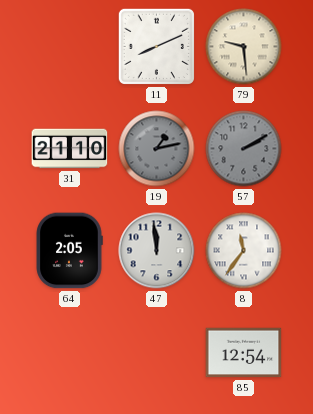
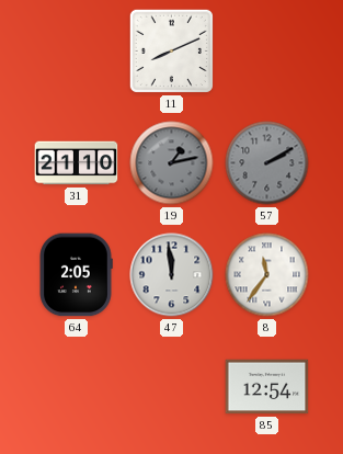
79: 9:29 -> none
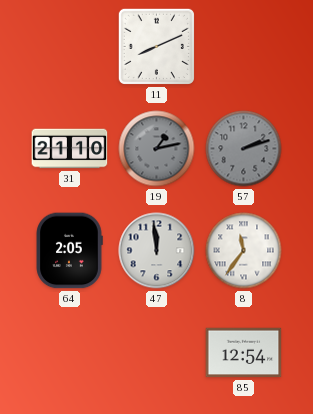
57: 2:10 -> 2:12
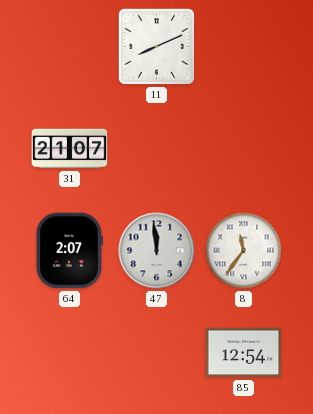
31: 21:10 -> 21:07
19: 1:13 -> none
57: 2:12 -> none
64: 2:05 -> 2:07
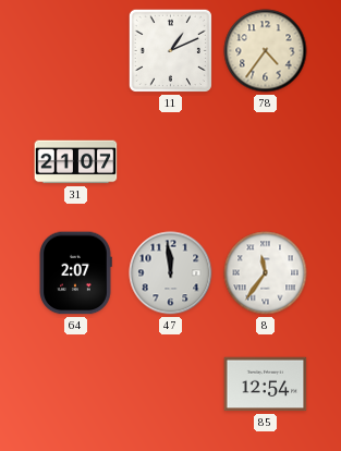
11: 8:11 -> 1:11
78: none -> 4:36
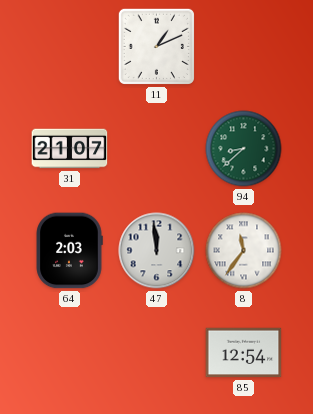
78: 4:36 -> none
94: none -> 8:38
64: 2:07 -> 2:03
